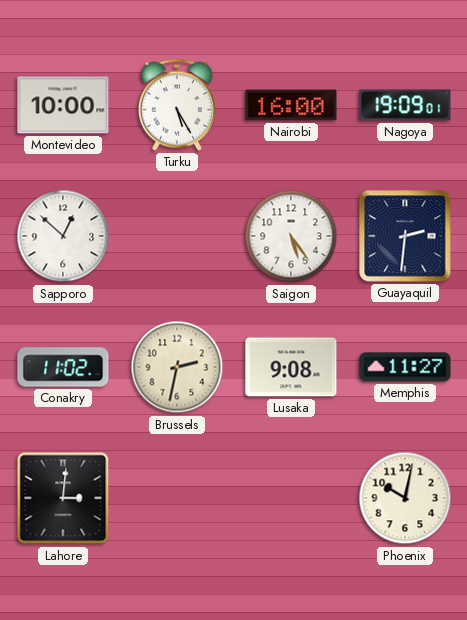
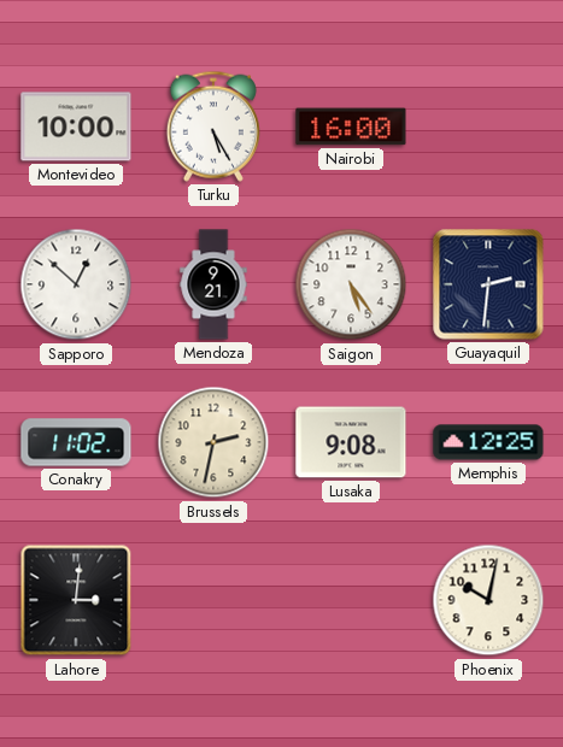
Nagoya: 19:09 -> none
Mendoza: none -> 9:21
Memphis: 11:27 -> 12:25
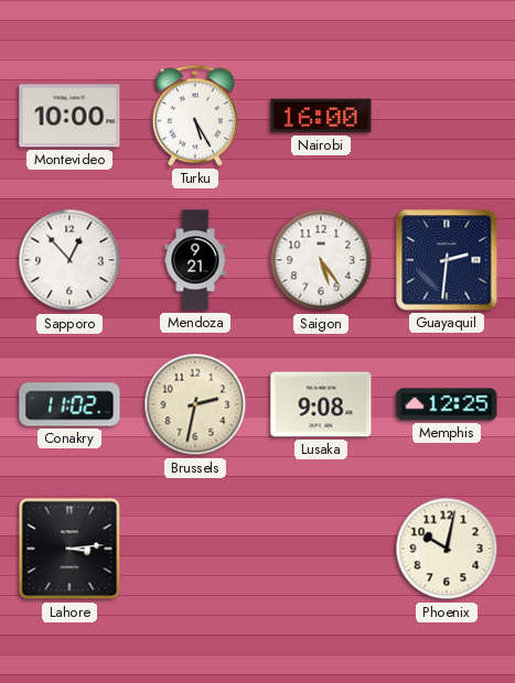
Sapporo: 12:52 -> 12:53
Lahore: 3:01 -> 3:14
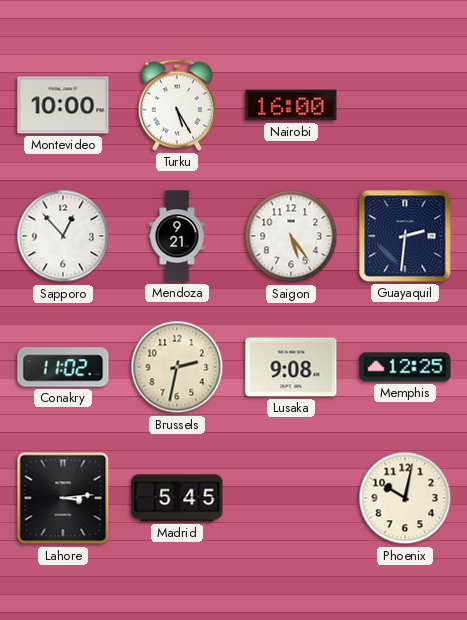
Madrid: none -> 5:45
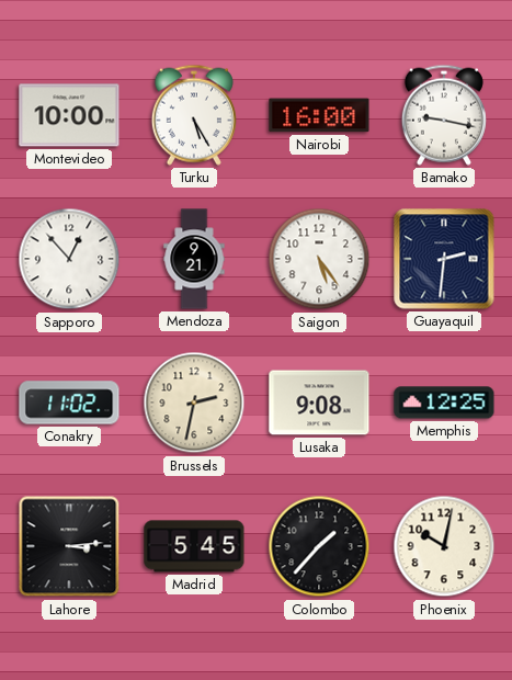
Bamako: none -> 9:17
Colombo: none -> 1:37
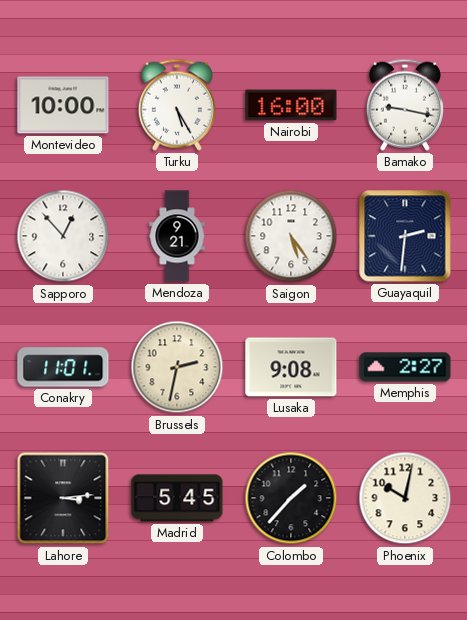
Conakry: 11:02 -> 11:01
Memphis: 12:25 -> 2:27
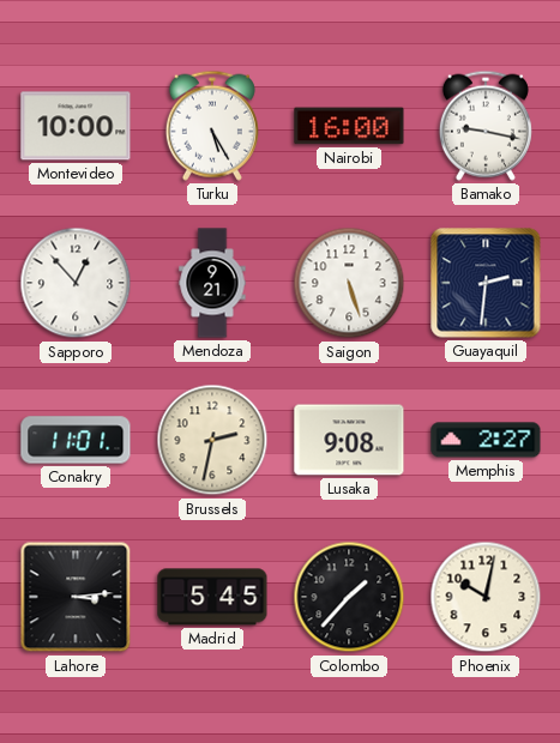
Saigon: 5:24 -> 5:27
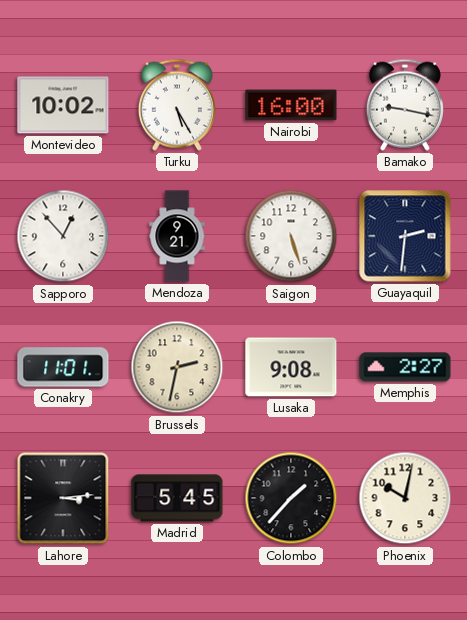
Montevideo: 10:00 -> 10:02
